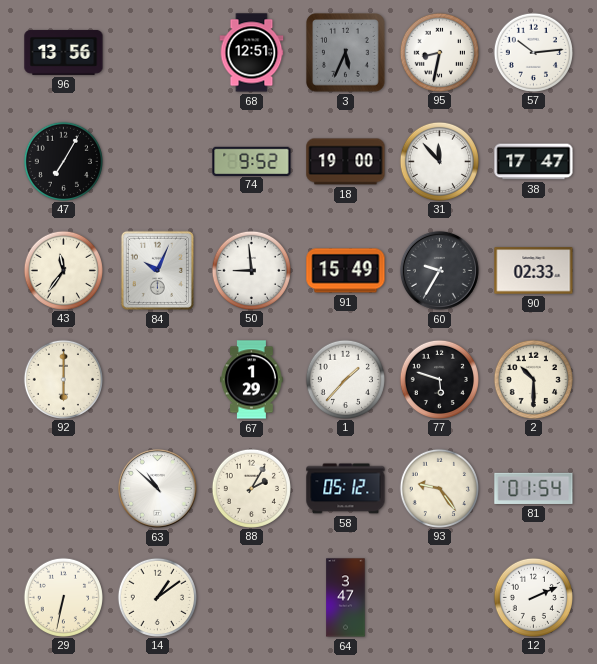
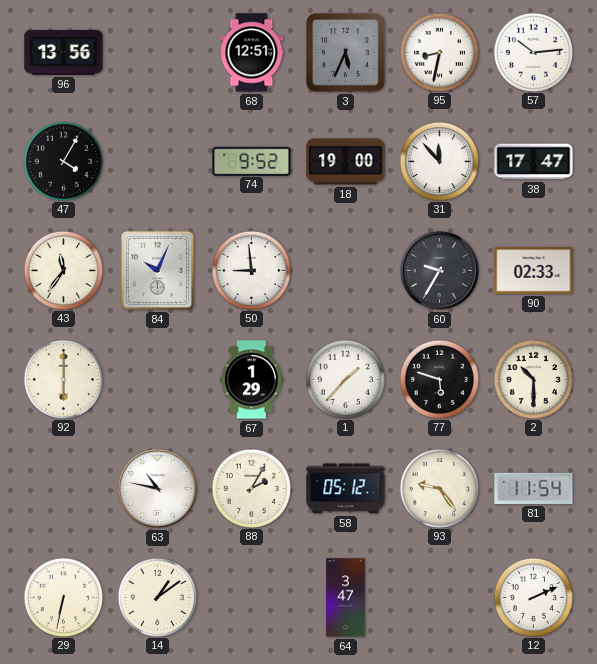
47: 7:05 -> 4:05
91: 15:49 -> none
63: 10:52 -> 10:47
81: 01:54 -> 11:54
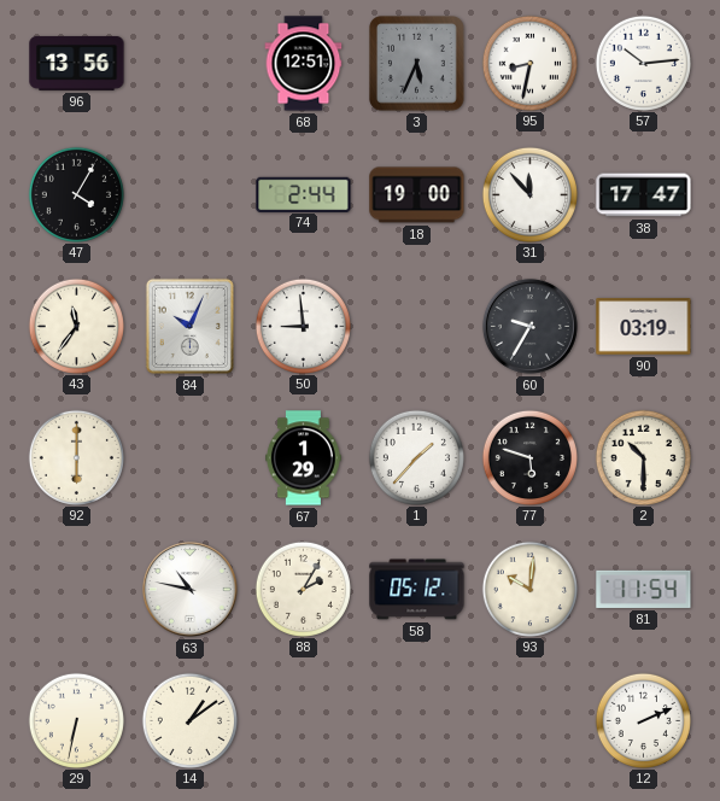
74: 9:52 -> 2:44
90: 02:33 -> 03:19
93: 9:24 -> 10:01
64: 3:47 -> none
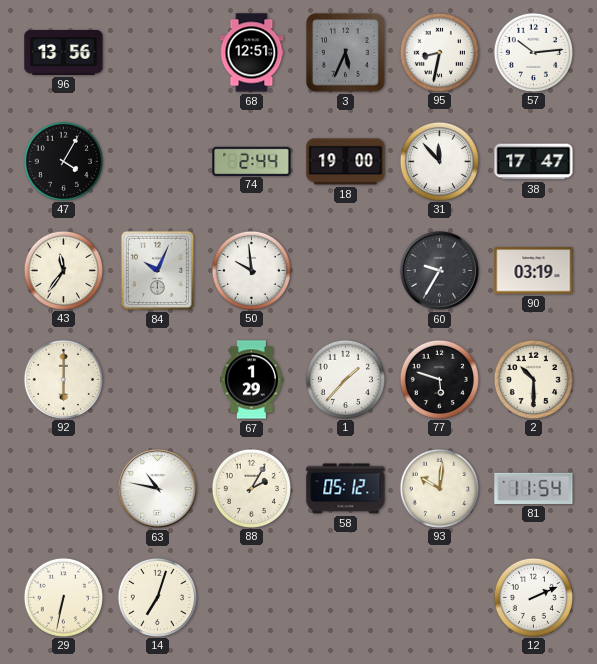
50: 8:59 -> 9:59
14: 1:09 -> 7:03
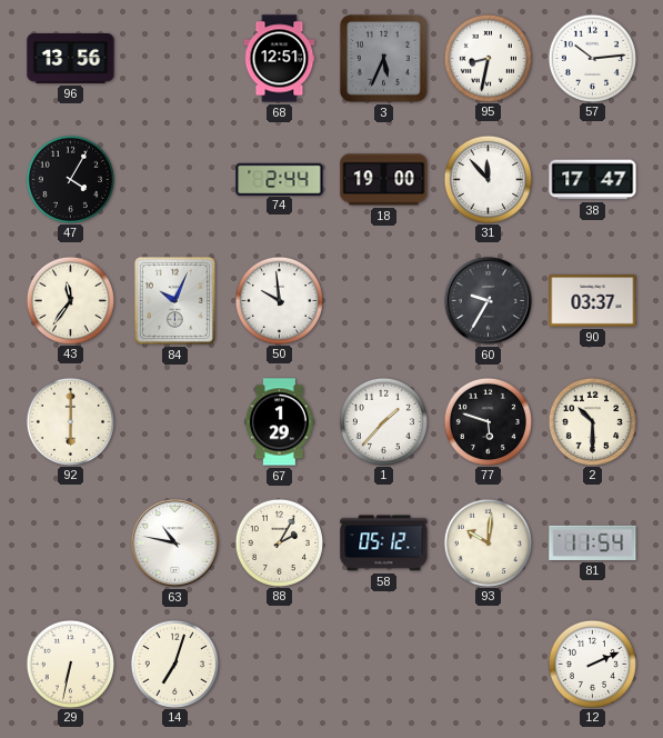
90: 03:19 -> 03:37
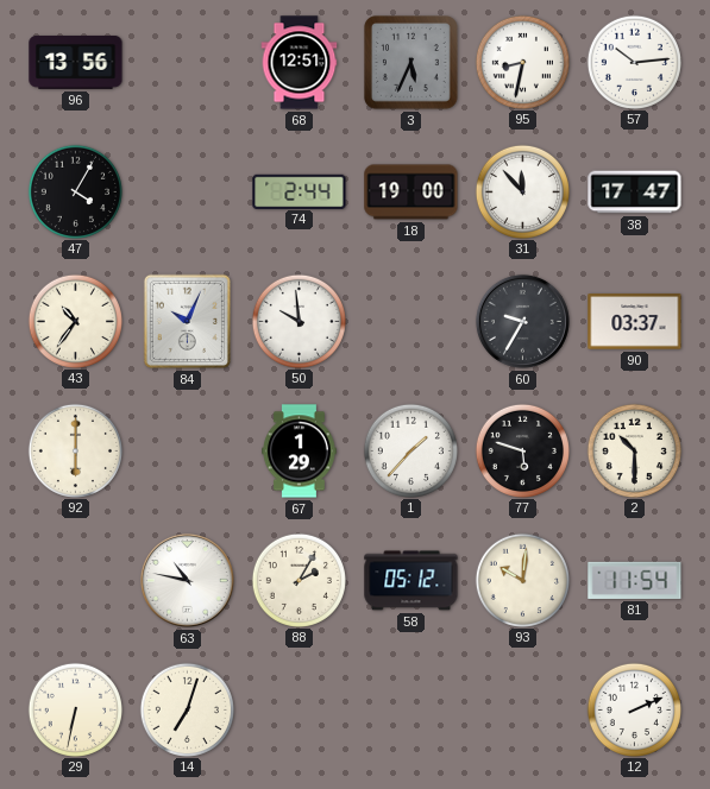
43: 11:36 -> 10:36
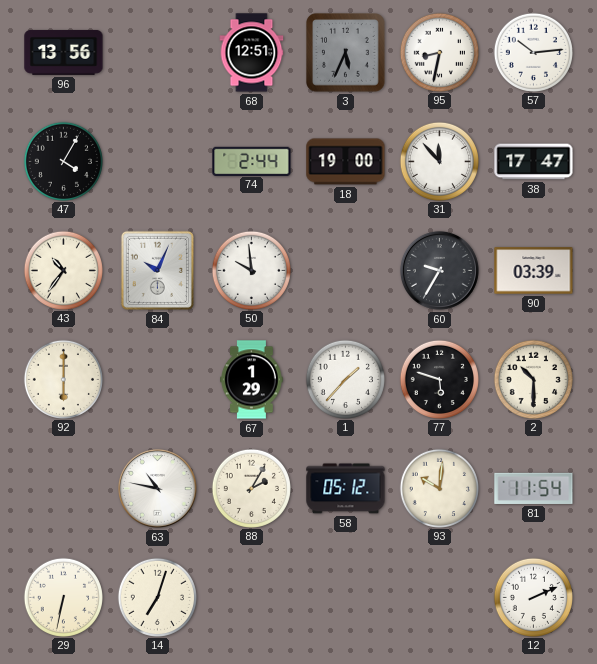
90: 03:37 -> 03:39
